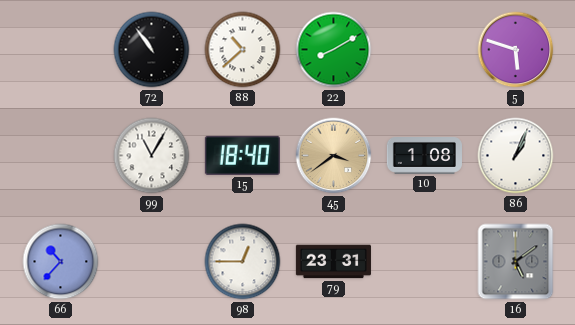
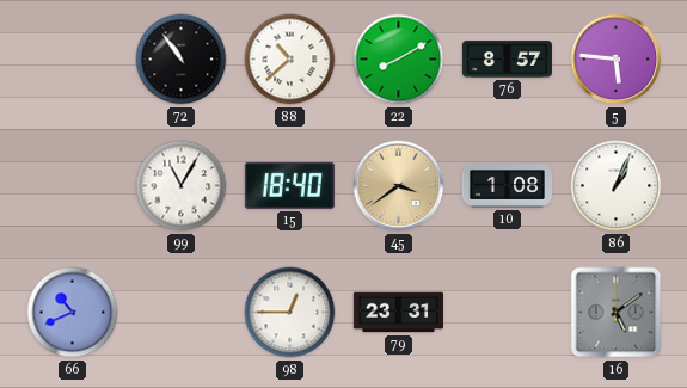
76: none -> 8:57
5: 5:48 -> 5:46
66: 10:37 -> 10:41
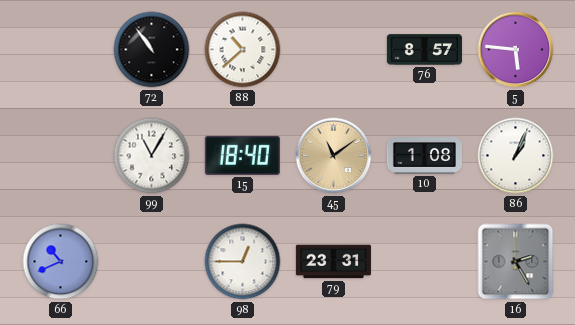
22: 8:10 -> none
45: 3:39 -> 11:09
16: 5:09 -> 2:25
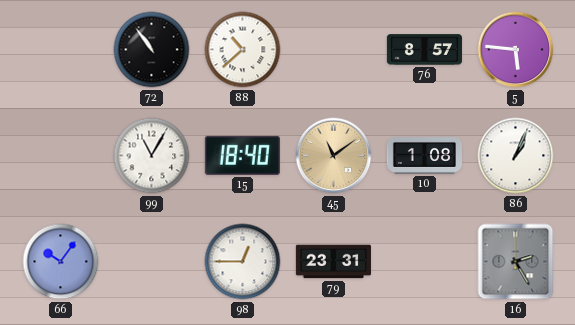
66: 10:41 -> 10:06
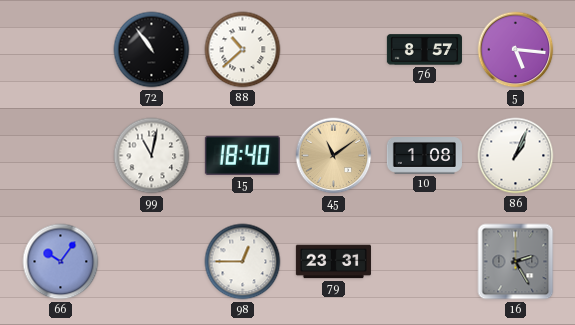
5: 5:46 -> 5:16
99: 11:05 -> 11:02
